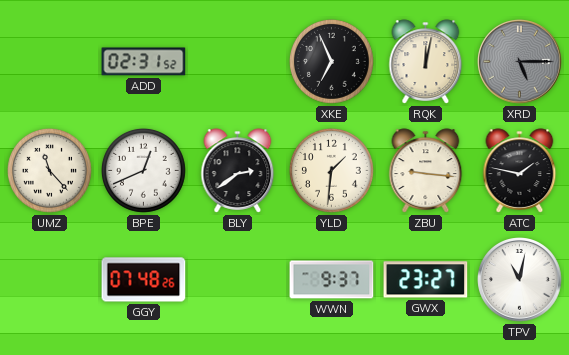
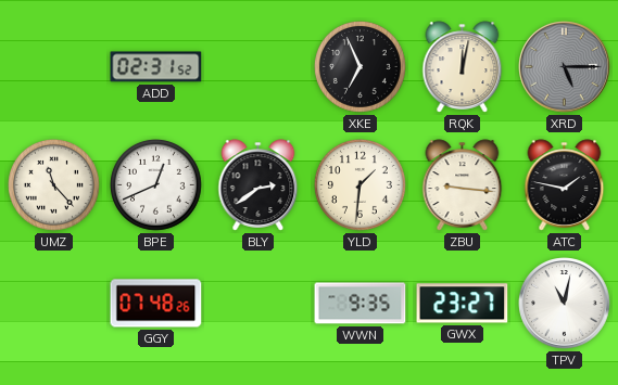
WWN: 9:37 -> 9:35
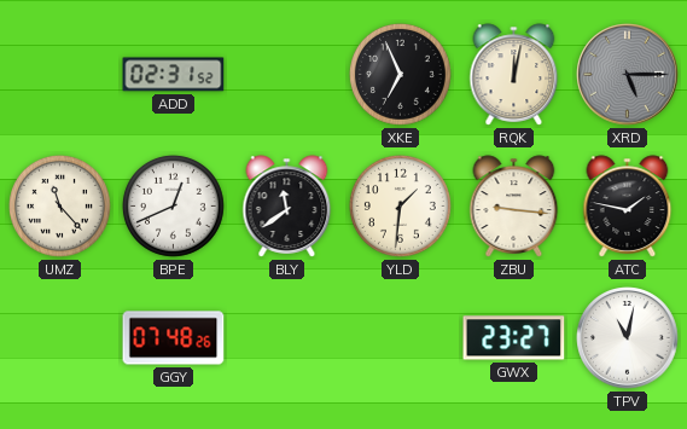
BLY: 2:39 -> 11:39
WWN: 9:35 -> none
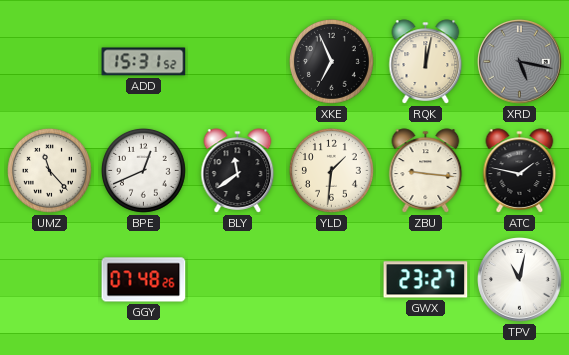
ADD: 02:31 -> 15:31
XRD: 5:15 -> 5:17
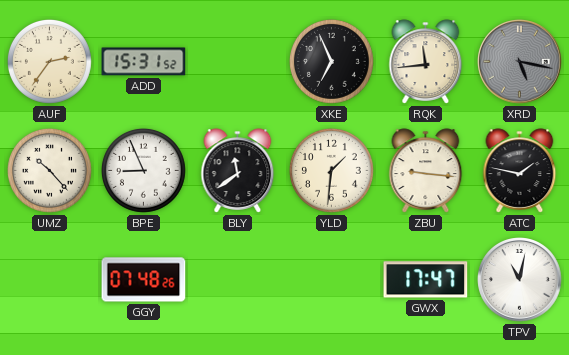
AUF: none -> 2:36
RQK: 12:02 -> 11:44
UMZ: 11:23 -> 10:23
BPE: 12:41 -> 8:56
GWX: 23:27 -> 17:47
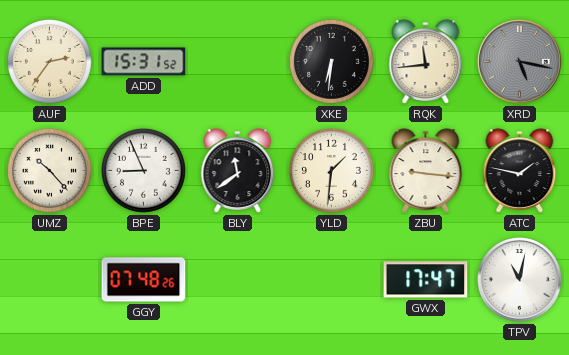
XKE: 6:56 -> 6:31
